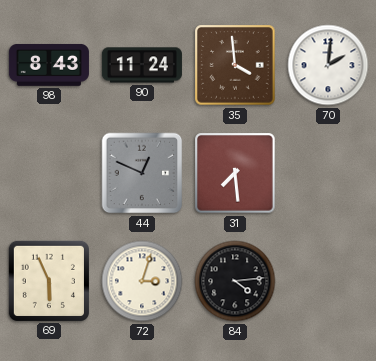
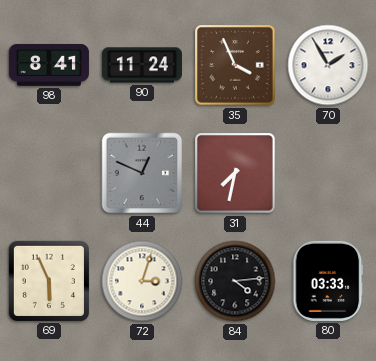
98: 8:43 -> 8:41
35: 3:59 -> 3:56
70: 2:01 -> 1:55
31: 7:29 -> 7:32
80: none -> 03:33
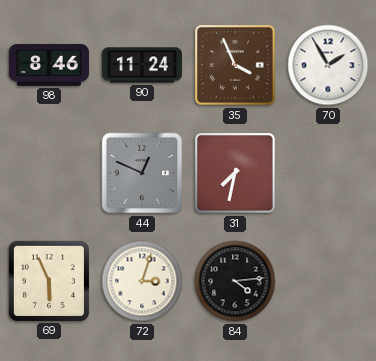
98: 8:41 -> 8:46
80: 03:33 -> none
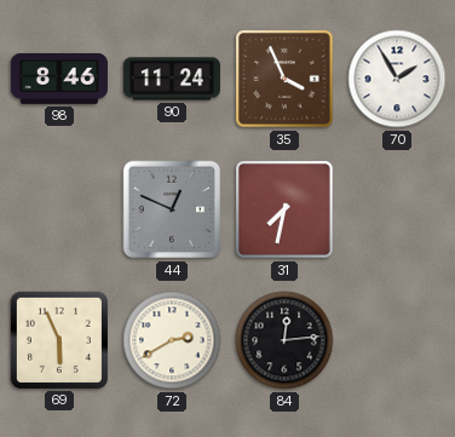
72: 3:03 -> 2:40
84: 4:14 -> 12:14
